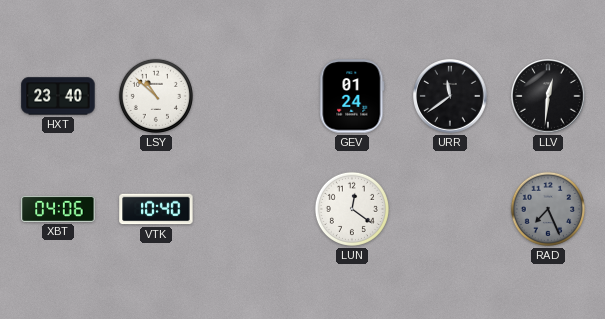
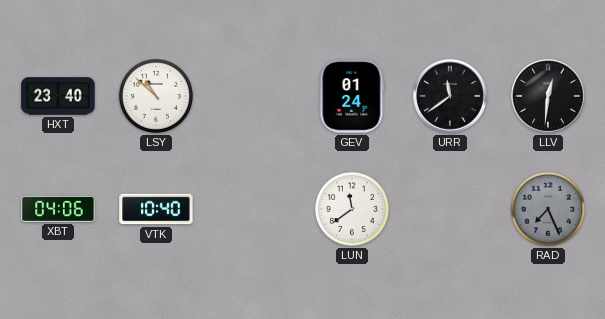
LUN: 12:21 -> 11:39
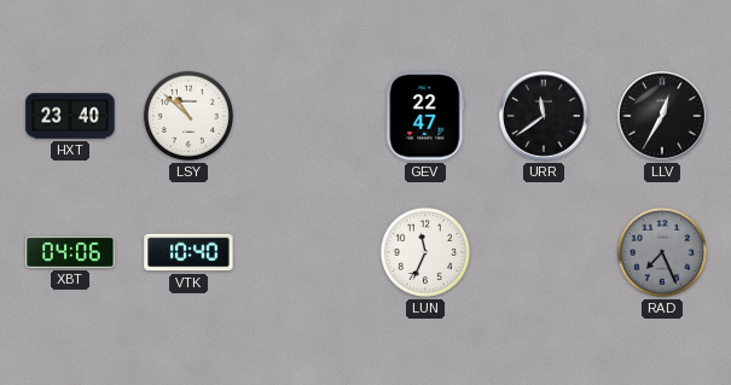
GEV: 01:24 -> 22:47
LLV: 12:31 -> 12:35
LUN: 11:39 -> 11:34
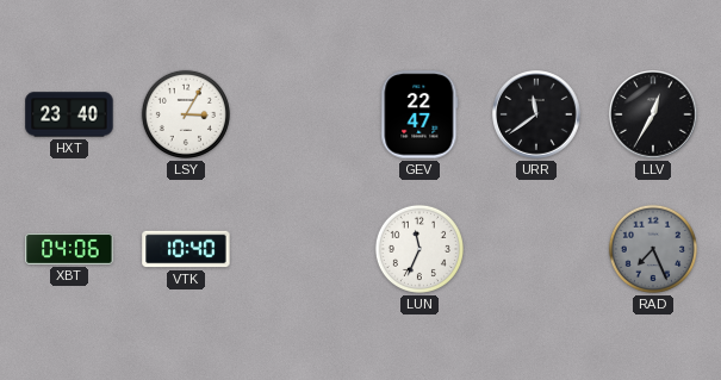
LSY: 10:52 -> 3:05
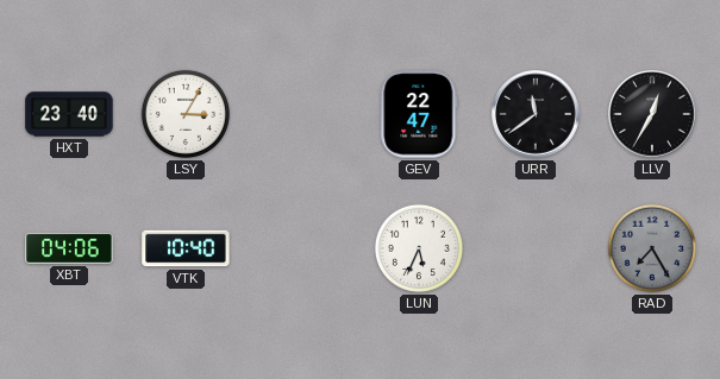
LUN: 11:34 -> 5:34
RAD: 7:26 -> 7:25
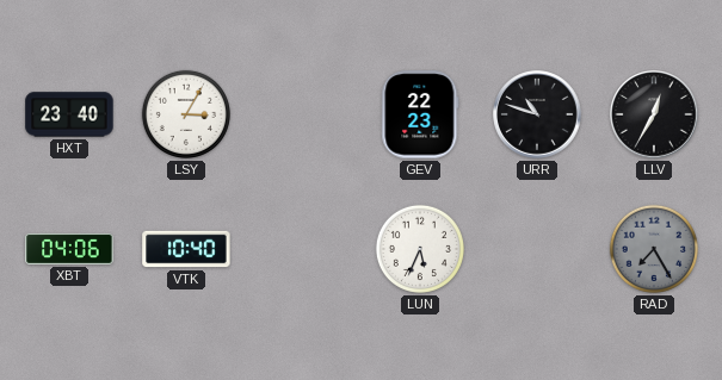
GEV: 22:47 -> 22:23
URR: 11:39 -> 10:48
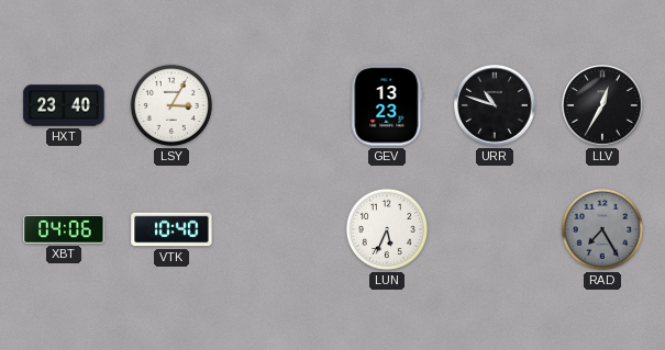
GEV: 22:23 -> 13:23
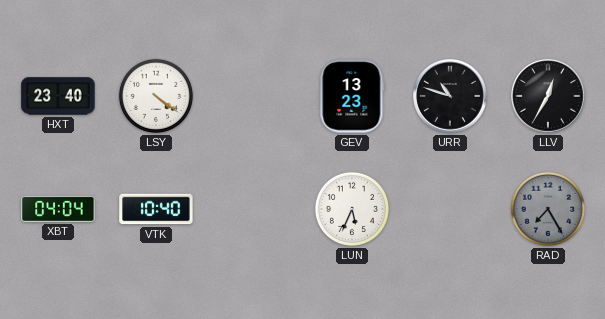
LSY: 3:05 -> 4:21
XBT: 04:06 -> 04:04
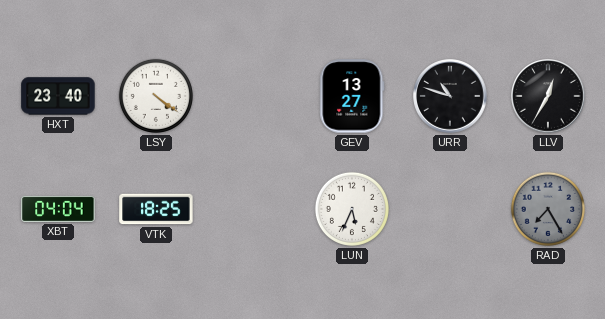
GEV: 13:23 -> 13:27
VTK: 10:40 -> 18:25
